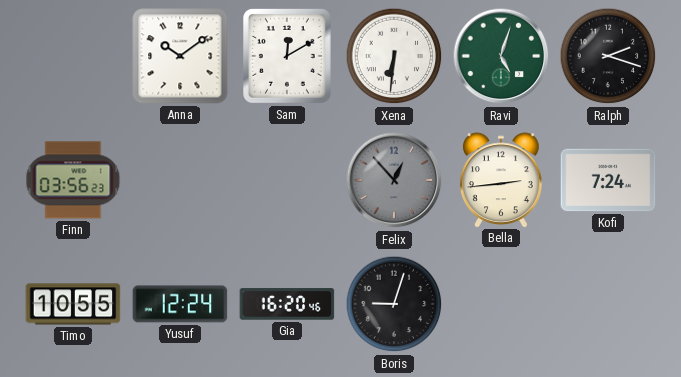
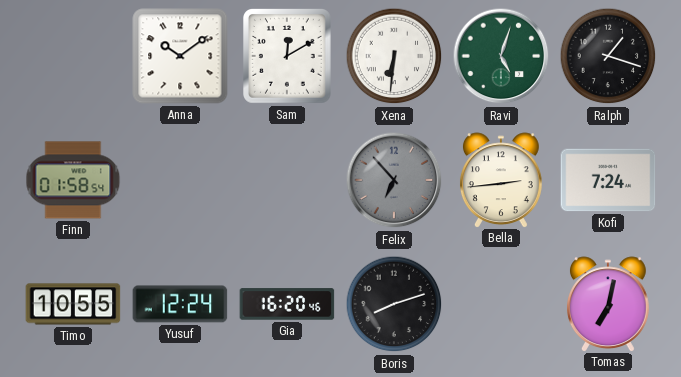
Ralph: 2:18 -> 1:18
Finn: 03:56 -> 01:58
Felix: 12:53 -> 6:53
Boris: 9:03 -> 8:12
Tomas: none -> 7:02
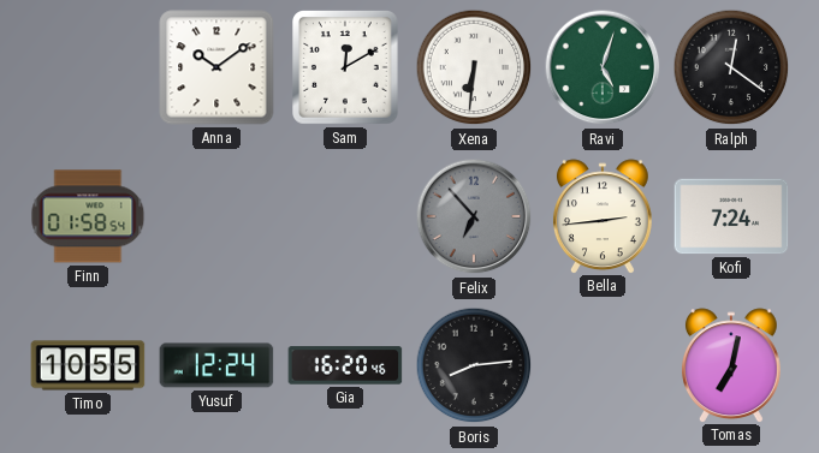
Ralph: 1:18 -> 12:21
Boris: 8:12 -> 8:14
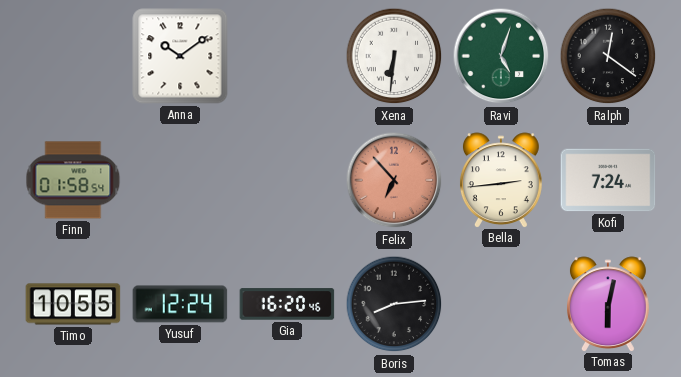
Sam: 12:10 -> none
Felix dial: grey -> salmon
Tomas: 7:02 -> 6:02
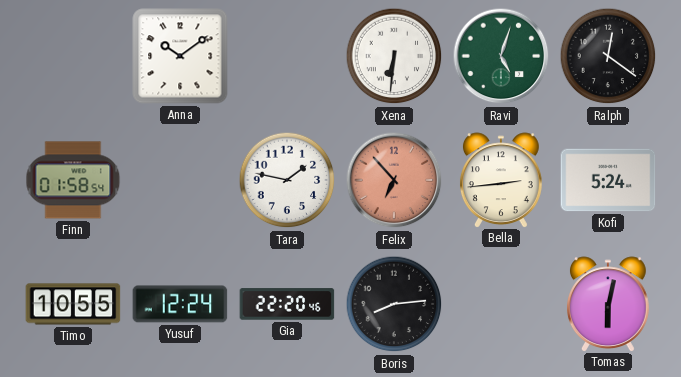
Tara: none -> 1:47
Kofi: 7:24 -> 5:24
Gia: 16:20 -> 22:20
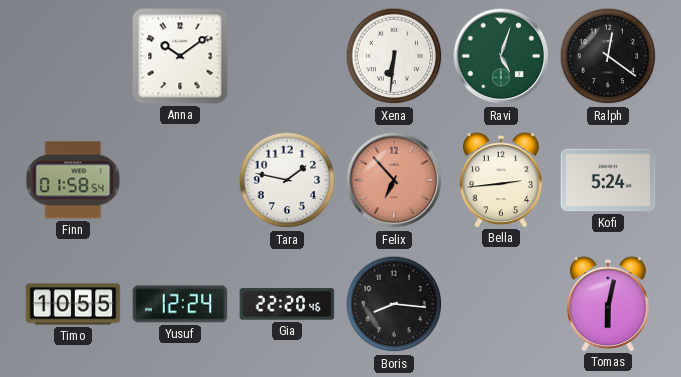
Boris: 8:14 -> 8:16
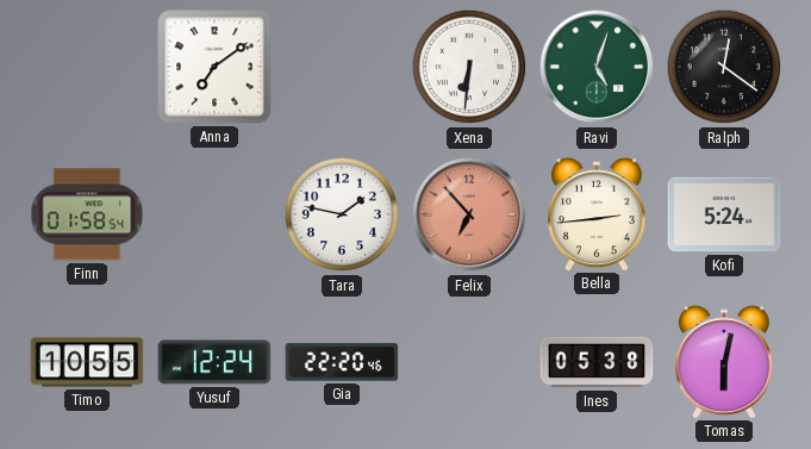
Anna: 10:09 -> 7:09
Boris: 8:16 -> none
Ines: none -> 05:38
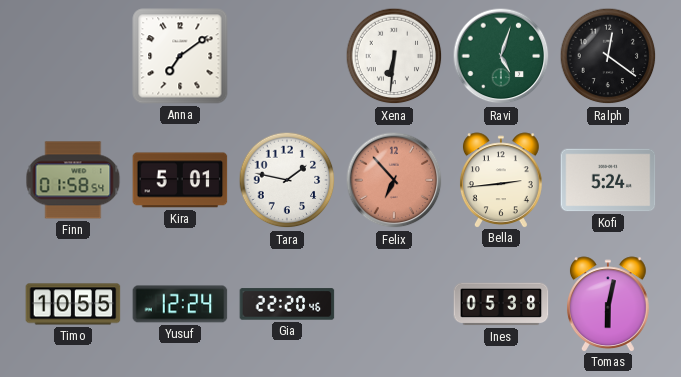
Kira: none -> 5:01
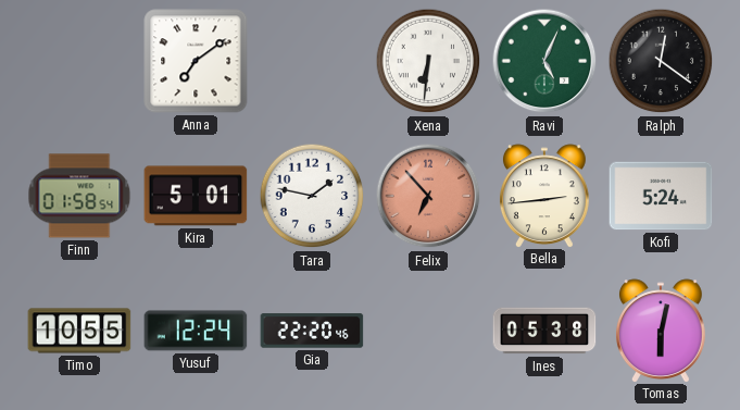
Ravi: 5:03 -> 5:04
